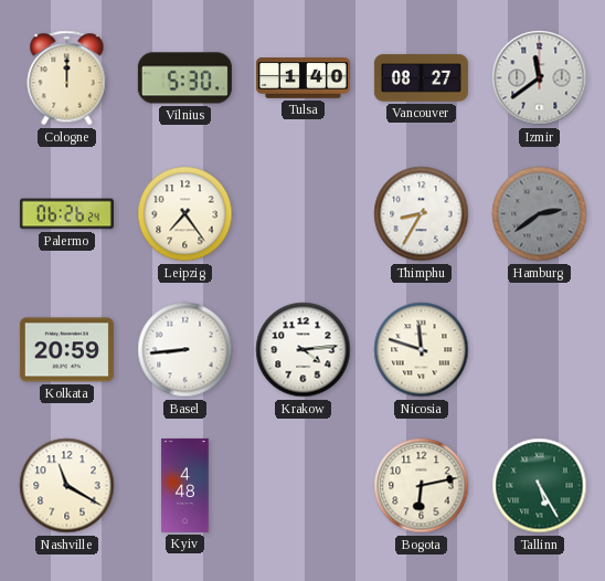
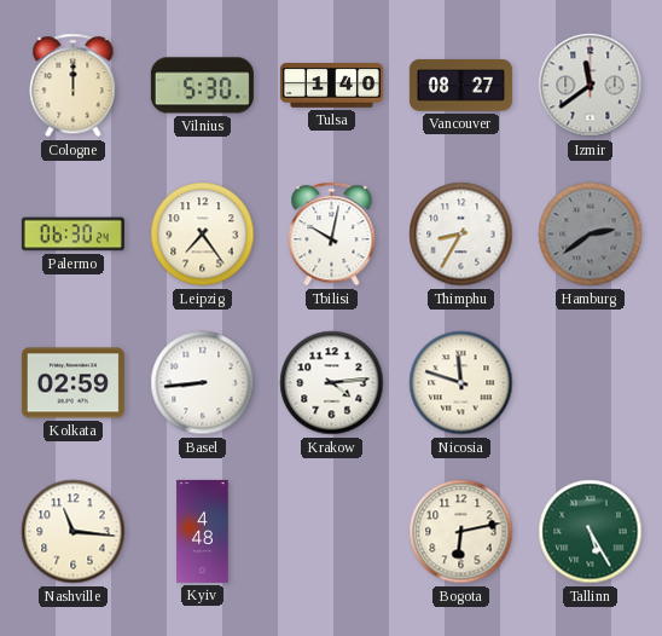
Palermo: 06:26 -> 06:30
Tbilisi: none -> 10:02
Kolkata: 20:59 -> 02:59
Nashville: 11:20 -> 11:16
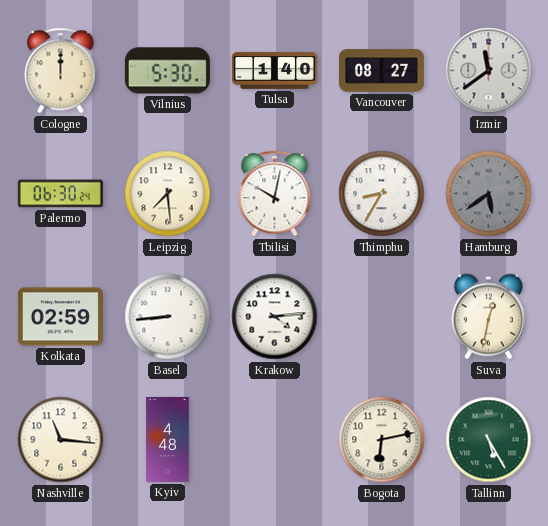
Leipzig: 7:24 -> 7:29
Hamburg: 2:39 -> 5:39
Nicosia: 11:48 -> none
Suva: none -> 12:32
